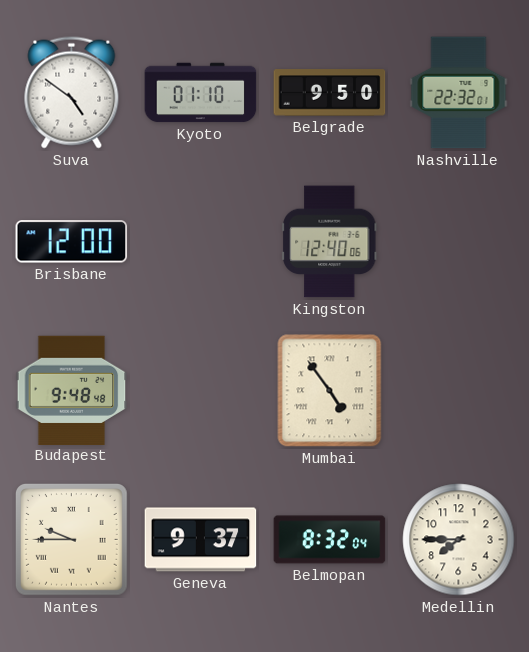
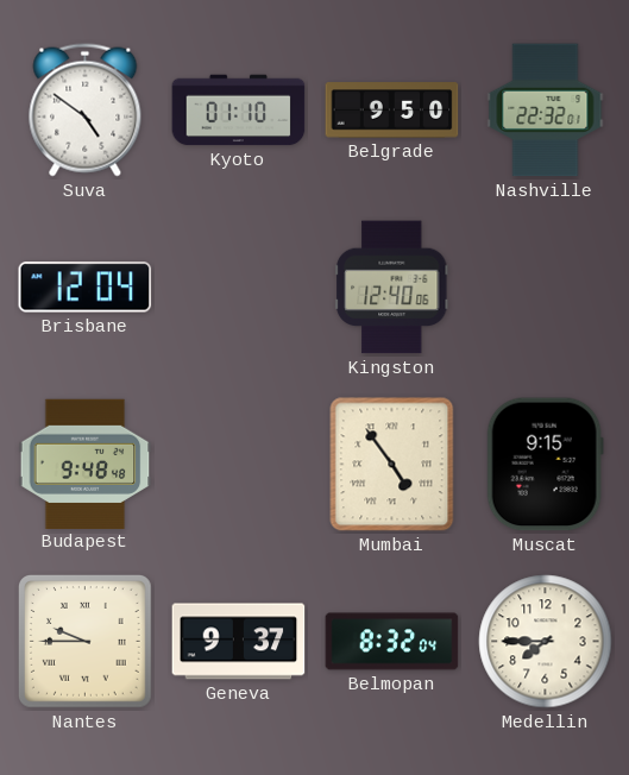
Brisbane: 12:00 -> 12:04
Muscat: none -> 9:15
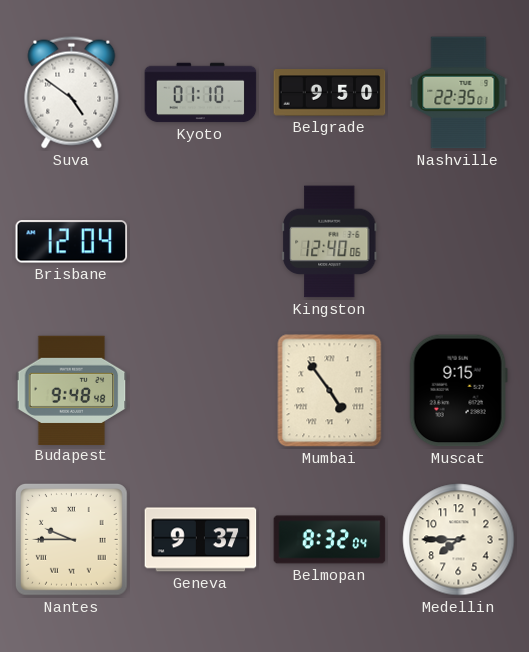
Nashville: 22:32 -> 22:35
